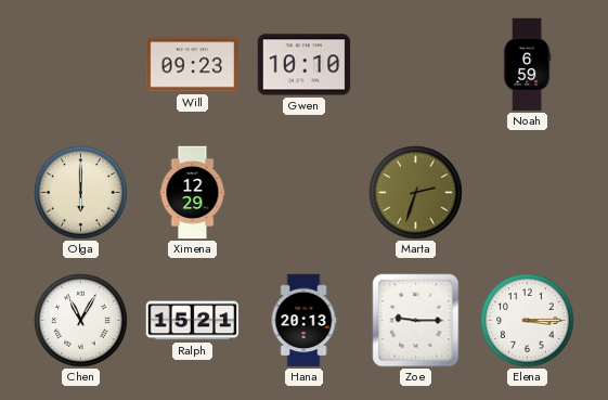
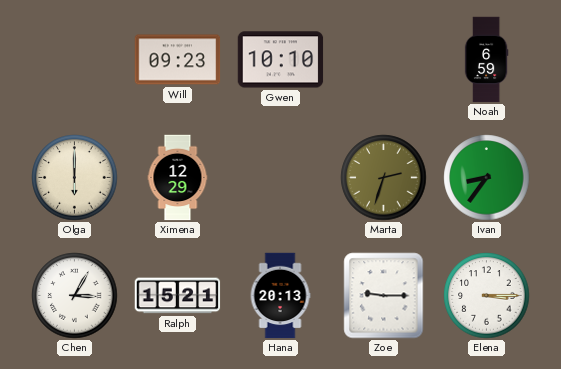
Ivan: none -> 8:36
Chen: 11:05 -> 3:05
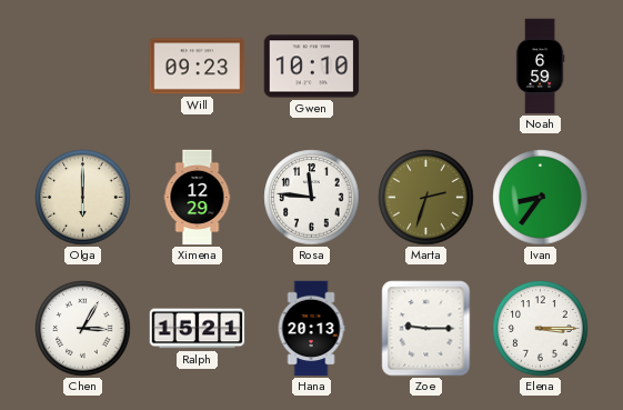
Rosa: none -> 11:46
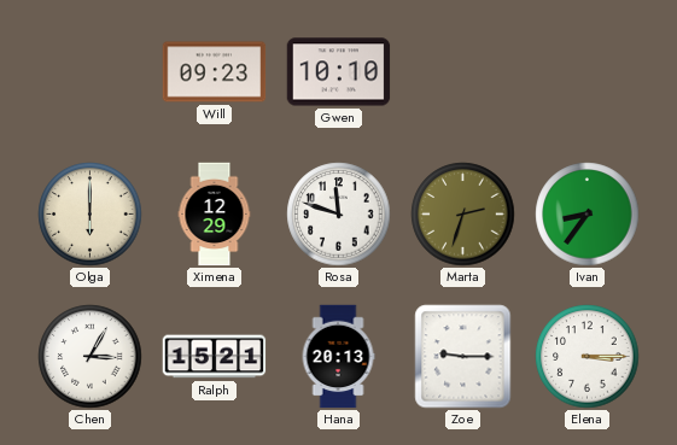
Noah: 6:59 -> none
Rosa: 11:46 -> 11:48
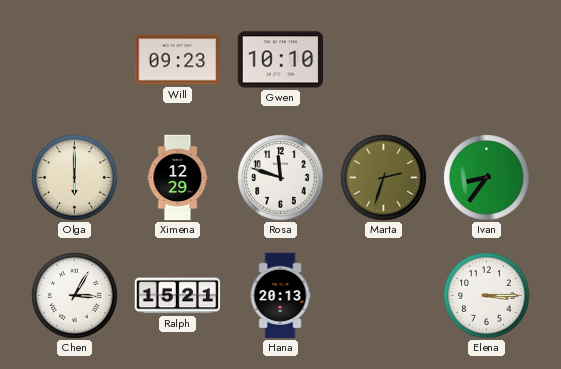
Zoe: 9:15 -> none
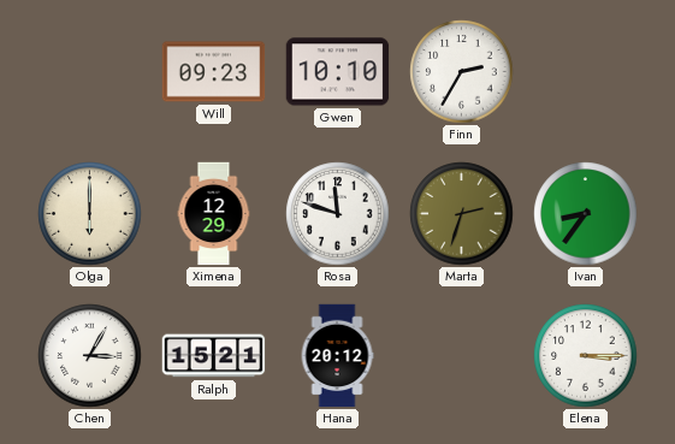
Finn: none -> 2:35
Hana: 20:13 -> 20:12
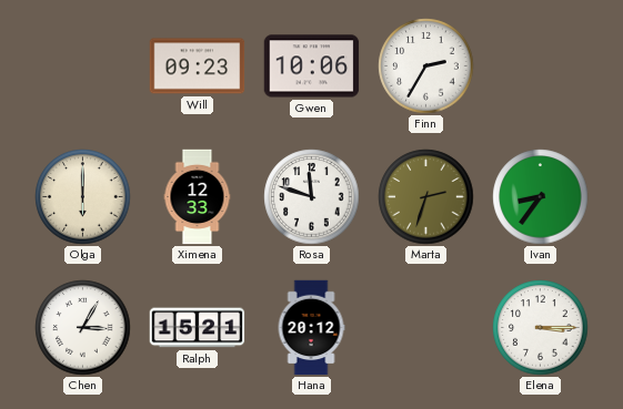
Gwen: 10:10 -> 10:06
Ximena: 12:29 -> 12:33
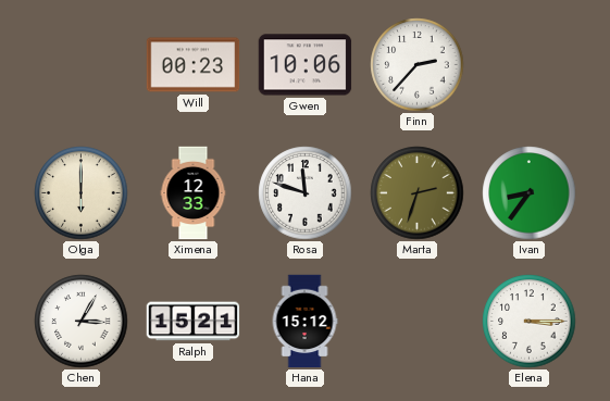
Will: 09:23 -> 00:23
Finn: 2:35 -> 2:37
Hana: 20:12 -> 15:12
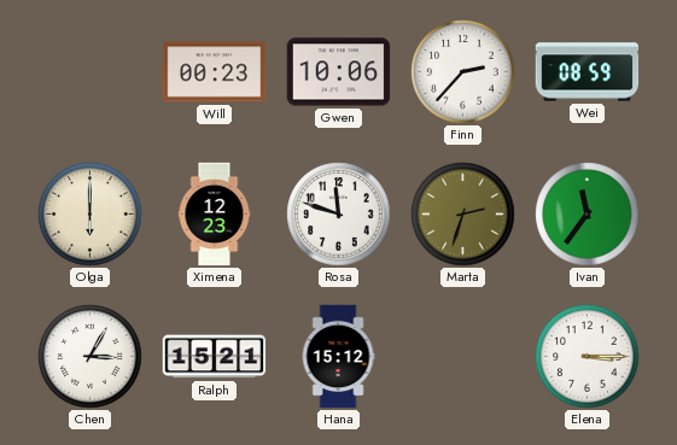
Wei: none -> 08:59
Ximena: 12:33 -> 12:23
Ivan: 8:36 -> 11:36
